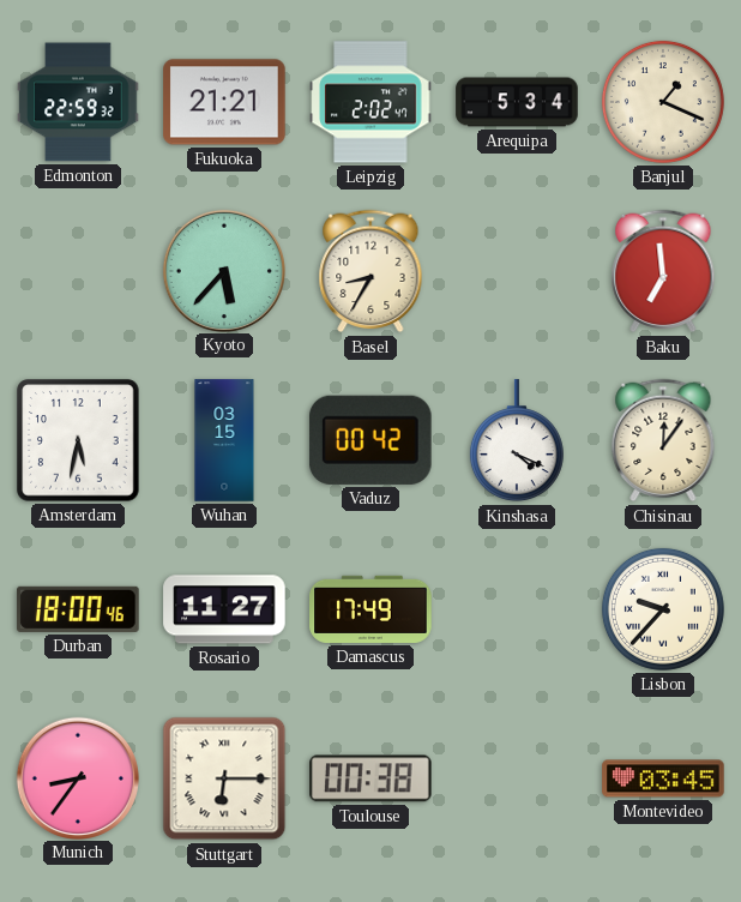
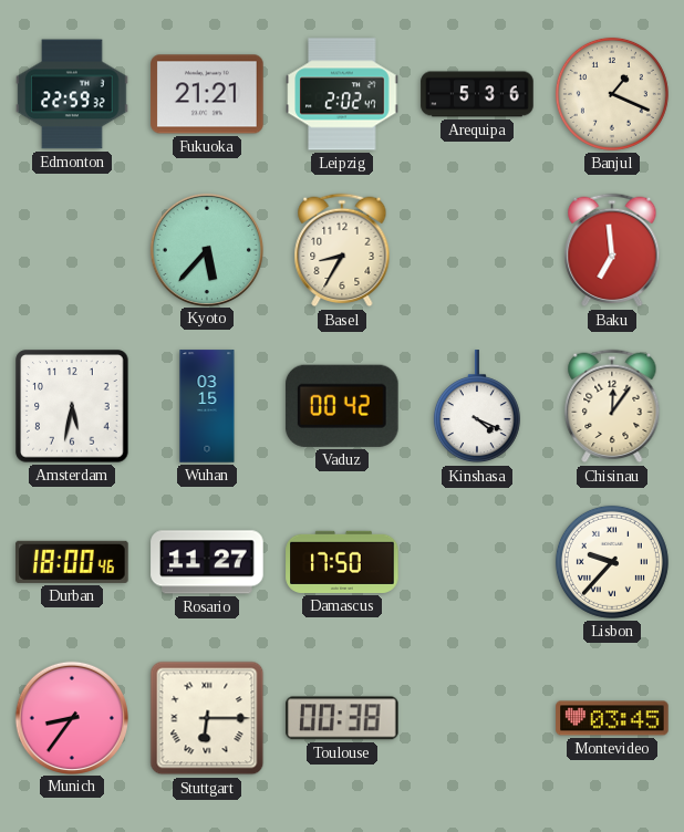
Arequipa: 5:34 -> 5:36
Damascus: 17:49 -> 17:50
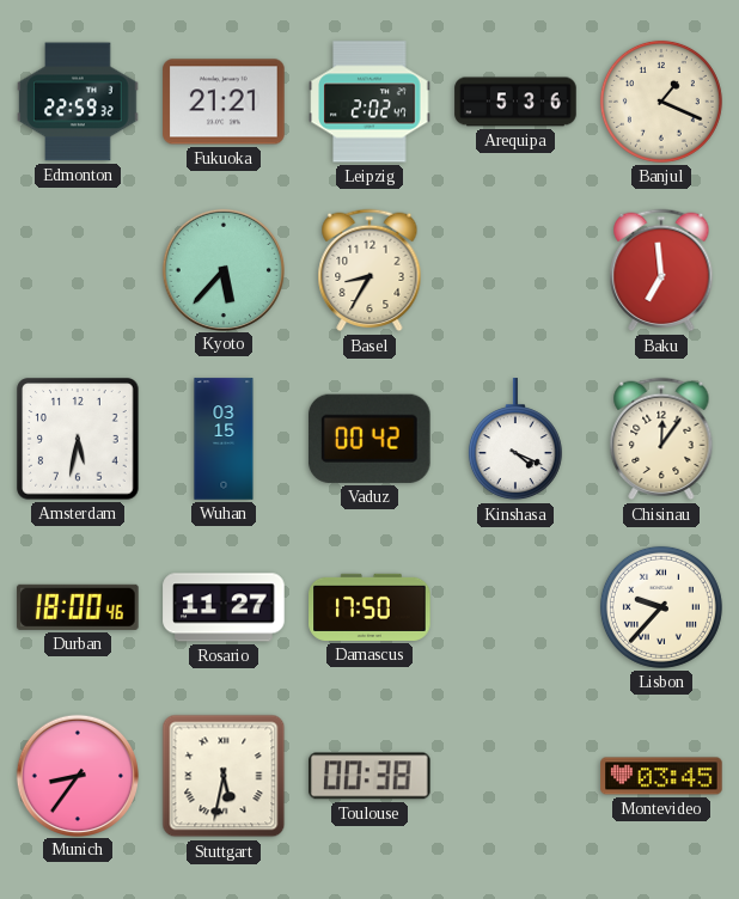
Stuttgart: 6:15 -> 5:32
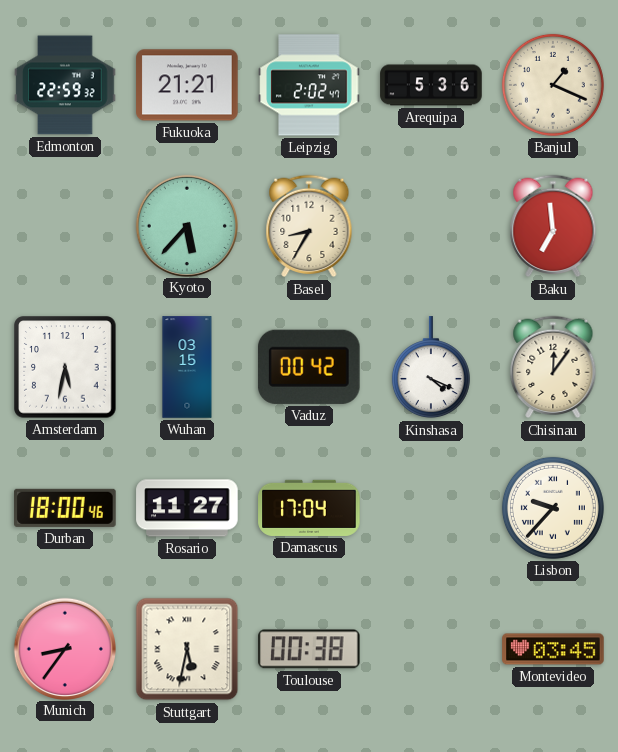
Damascus: 17:50 -> 17:04
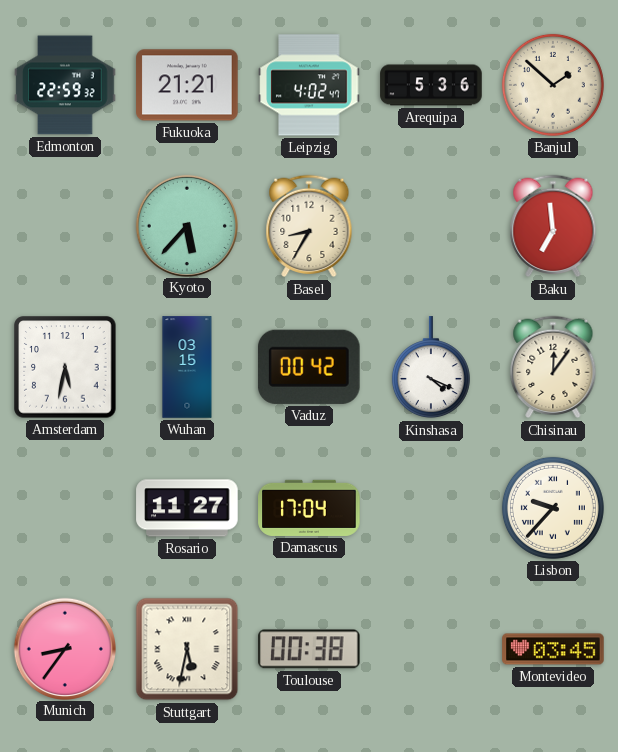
Leipzig: 2:02 -> 4:02
Banjul: 1:19 -> 1:52
Durban: 18:00 -> none
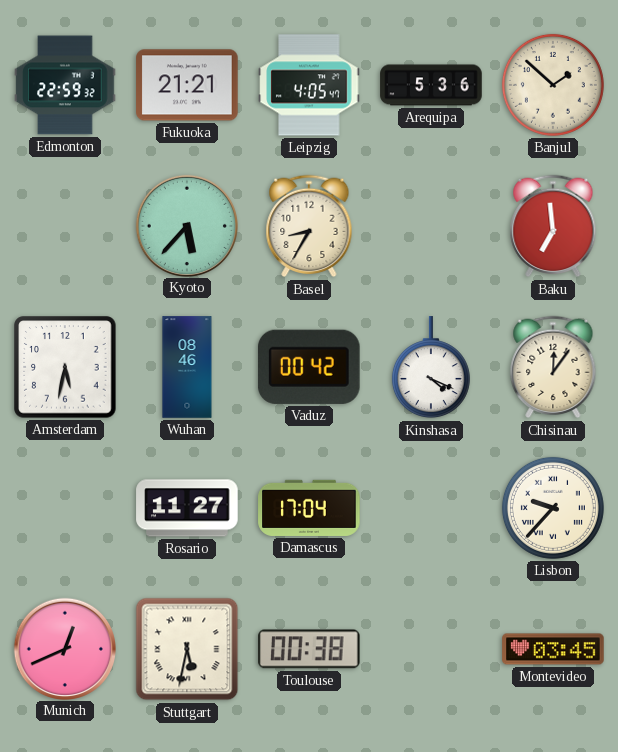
Leipzig: 4:02 -> 4:05
Wuhan: 03:15 -> 08:46
Munich: 8:36 -> 12:41
